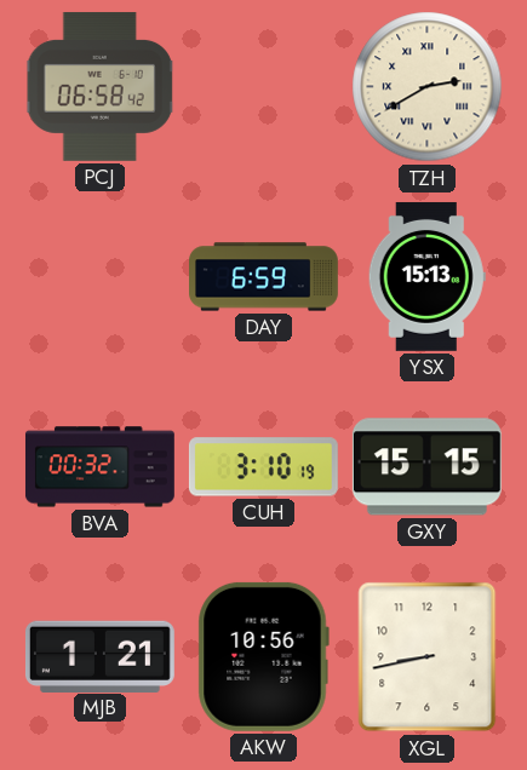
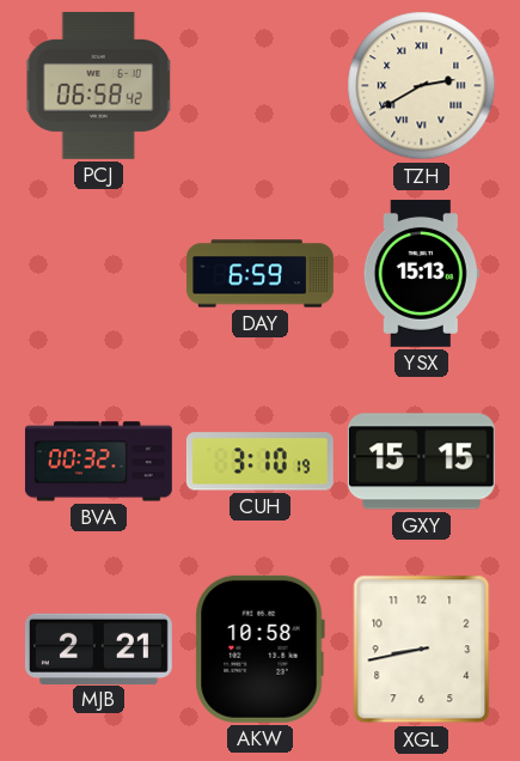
MJB: 1:21 -> 2:21
AKW: 10:56 -> 10:58
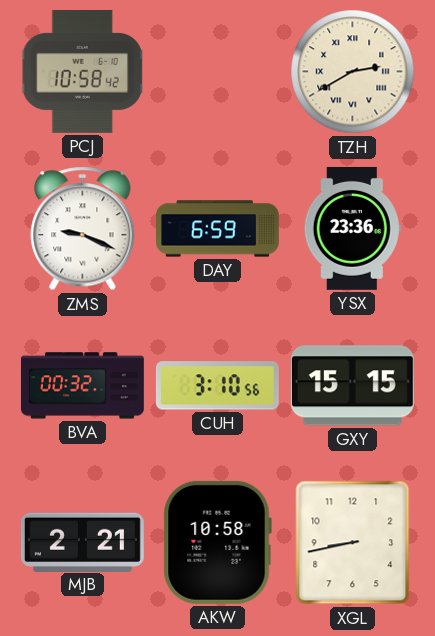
PCJ: 06:58 -> 10:58
ZMS: none -> 9:19
YSX: 15:13 -> 23:36
CUH: 3:10:19 -> 3:10:56
